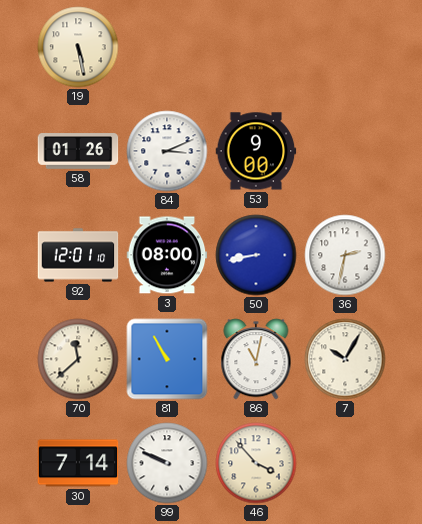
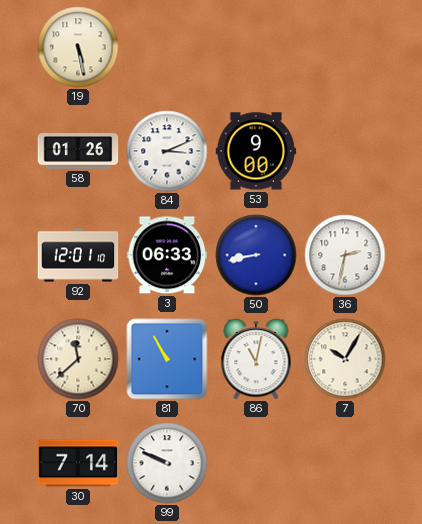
3: 08:00 -> 06:33
46: 3:53 -> none
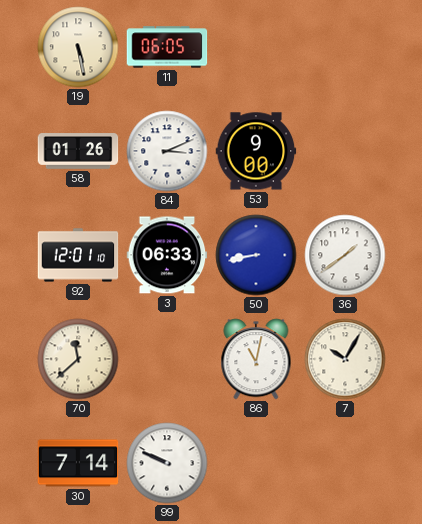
11: none -> 06:05
36: 2:32 -> 1:39
81: 10:55 -> none
